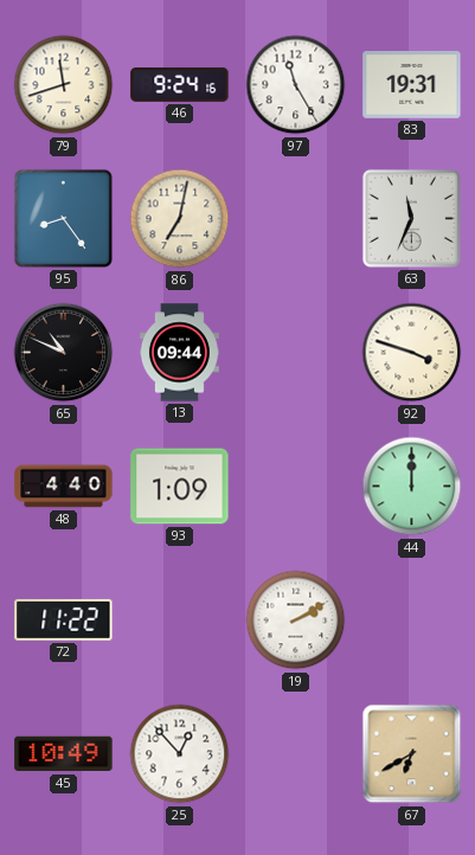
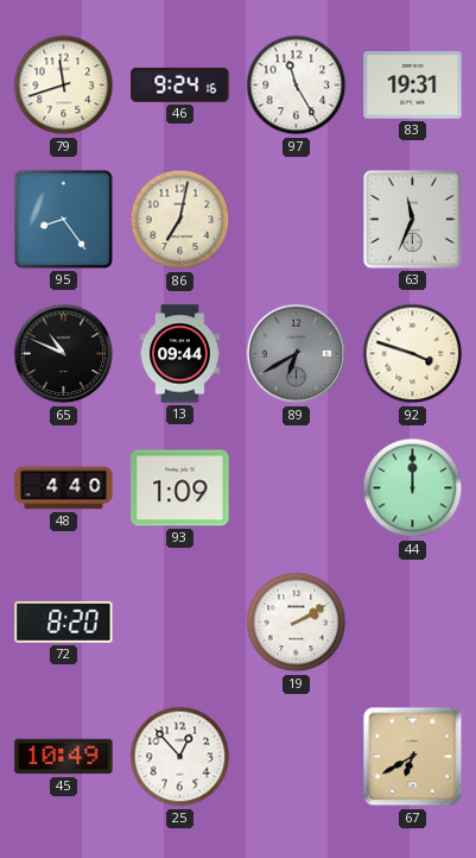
89: none -> 6:40
72: 11:22 -> 8:20
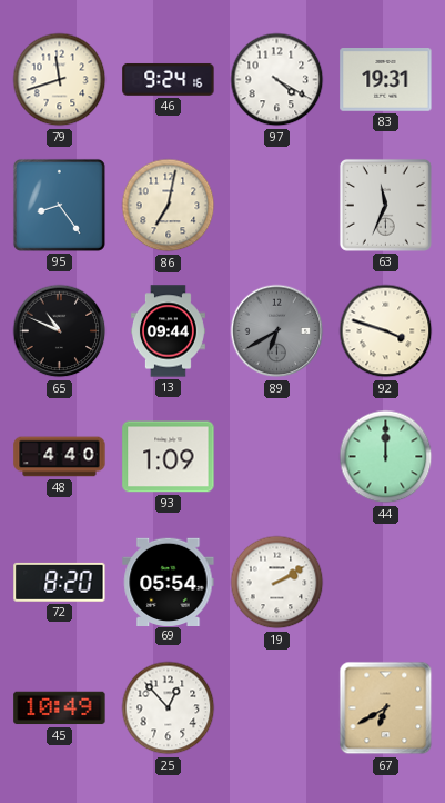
97: 11:25 -> 4:20
69: none -> 05:54
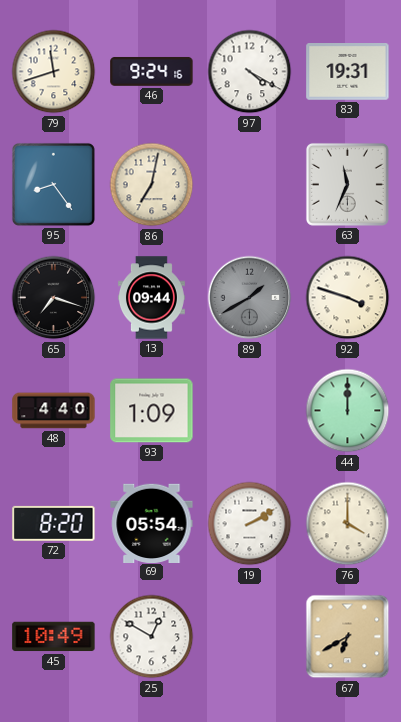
65: 10:49 -> 7:18
89: 6:40 -> 1:40
76: none -> 4:00
25: 12:53 -> 12:50
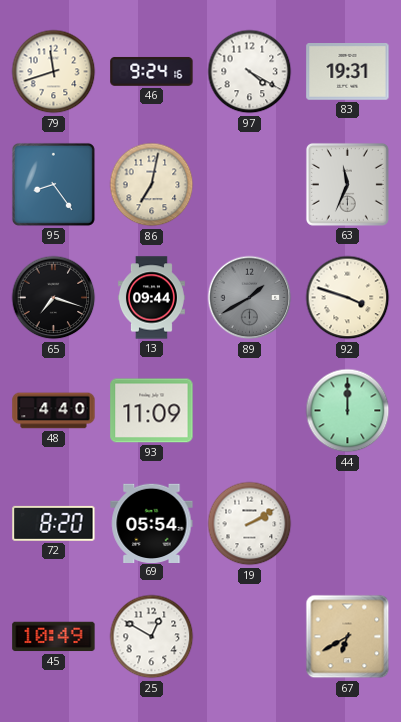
93: 1:09 -> 11:09
76: 4:00 -> none
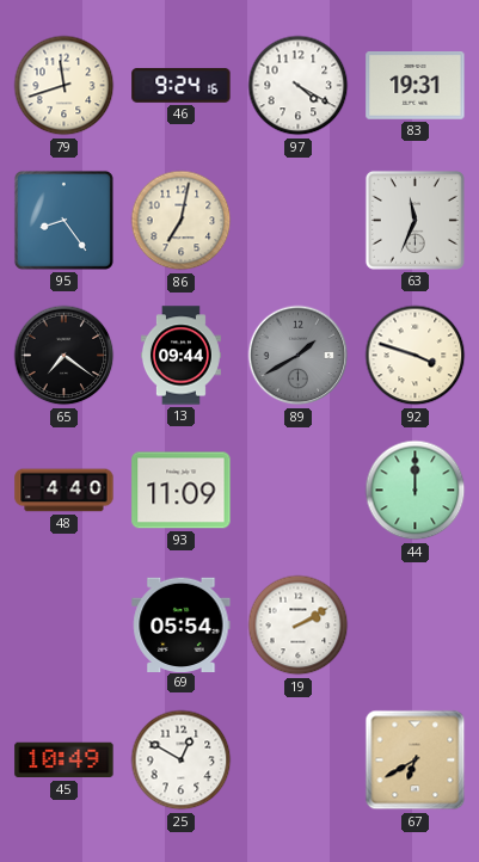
65: 7:18 -> 7:21
72: 8:20 -> none
